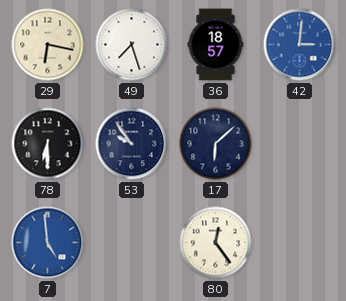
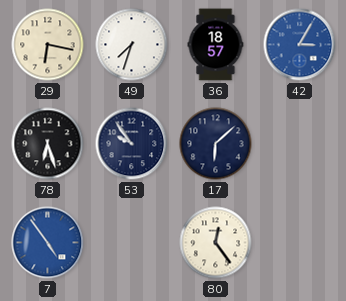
49: 7:27 -> 7:33
42: 3:01 -> 3:05
78: 6:30 -> 6:27
7: 4:59 -> 4:54
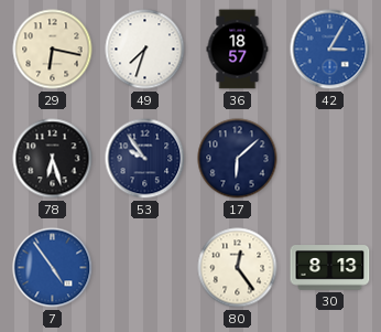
30: none -> 8:13
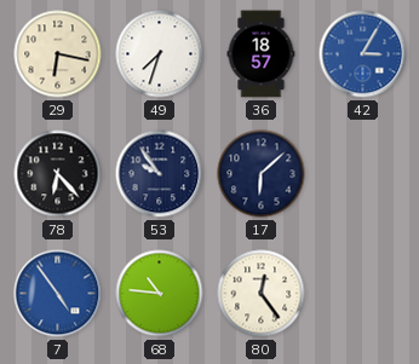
78: 6:27 -> 6:23
68: none -> 10:46
30: 8:13 -> none
